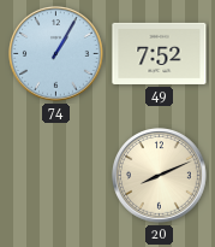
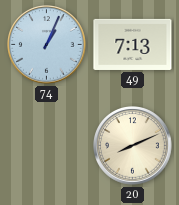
74: 1:05 -> 1:04
49: 7:52 -> 7:13
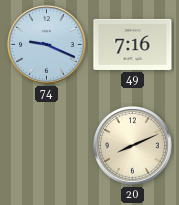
74: 1:04 -> 9:19
49: 7:13 -> 7:16
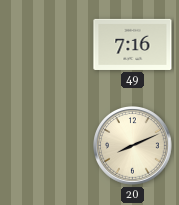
74: 9:19 -> none
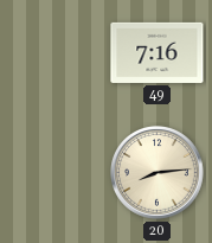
20: 8:11 -> 8:14
